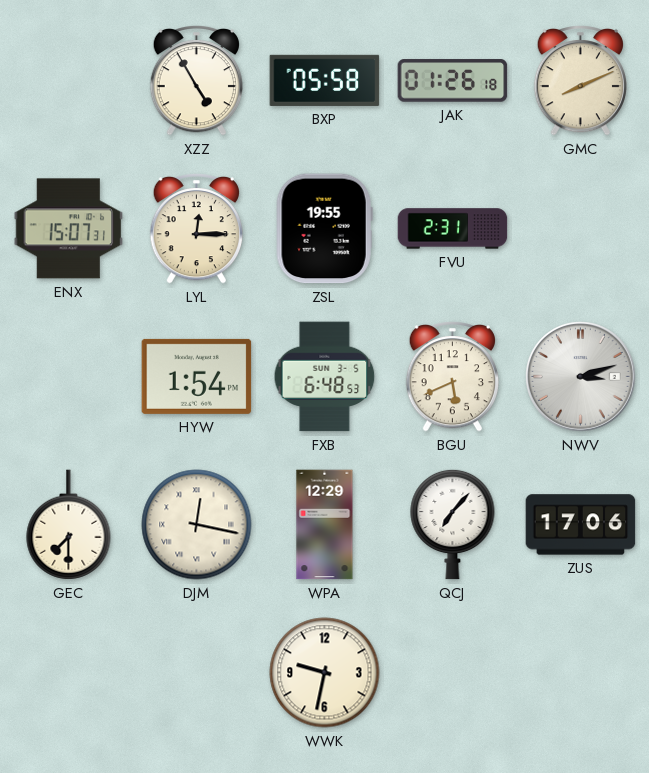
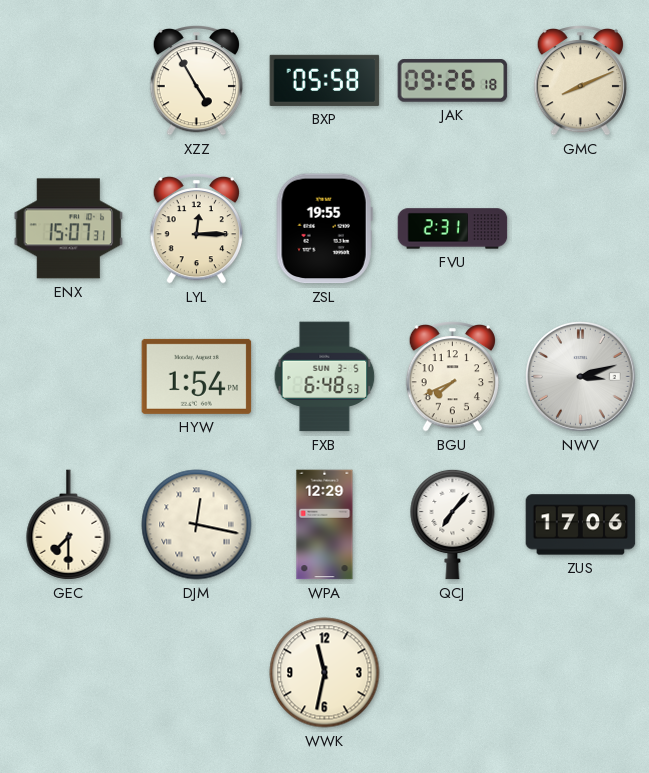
JAK: 01:26 -> 09:26
BGU: 5:41 -> 7:41
WWK: 9:32 -> 11:32
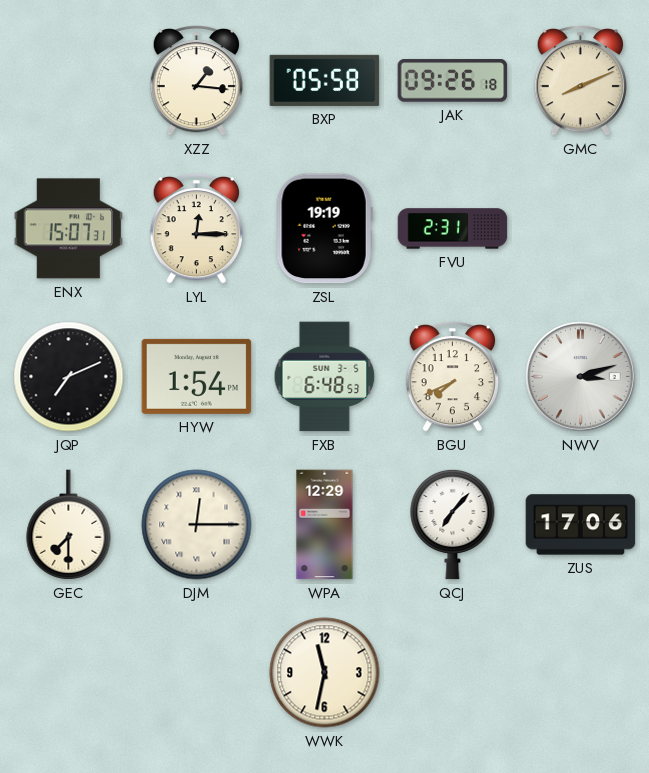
XZZ: 4:55 -> 1:16
ZSL: 19:55 -> 19:19
JQP: none -> 7:11
DJM: 12:17 -> 12:15
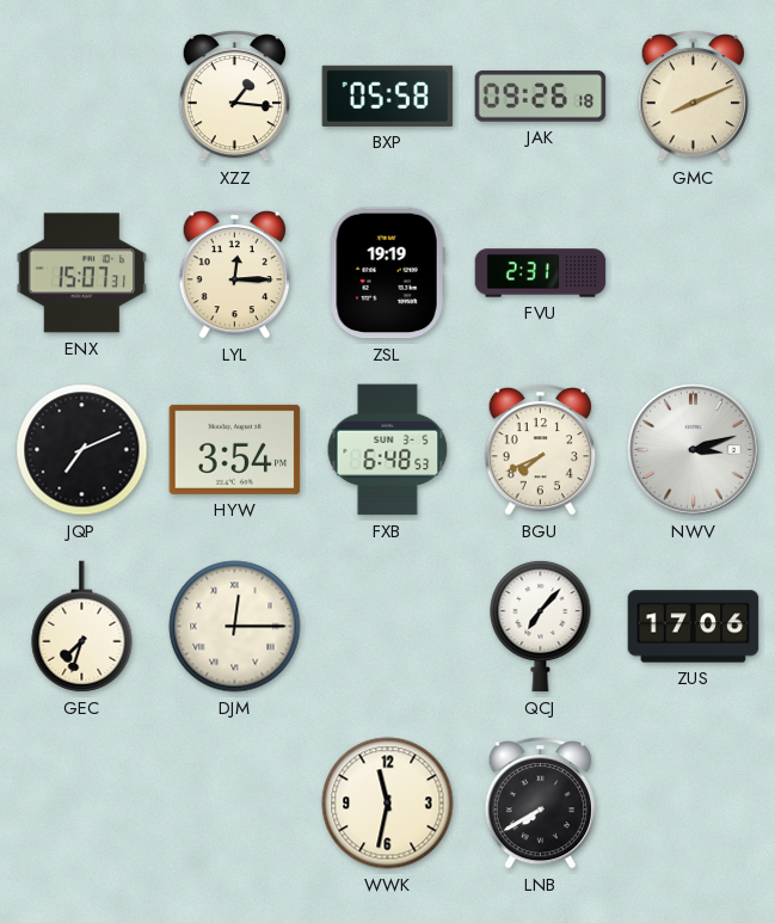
HYW: 1:54 -> 3:54
GEC: 7:30 -> 7:33
WPA: 12:29 -> none
LNB: none -> 7:40
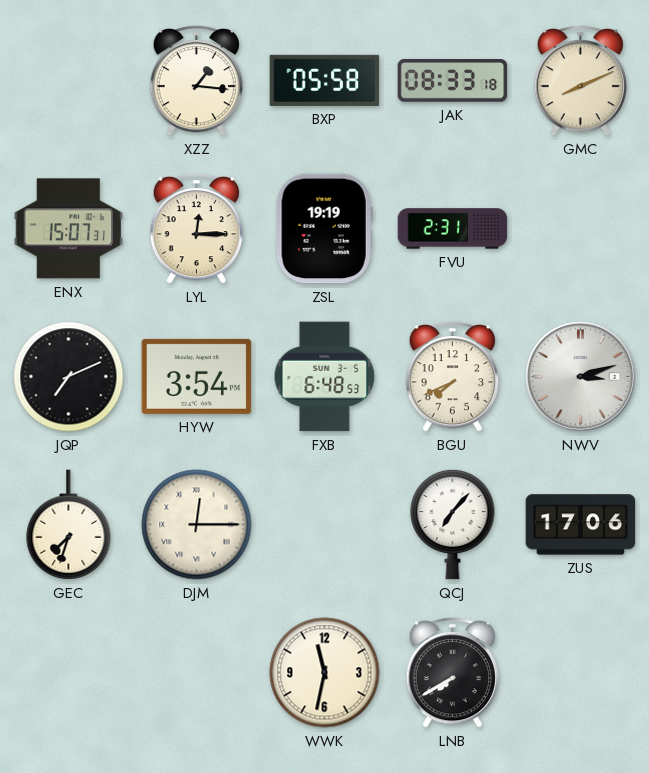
JAK: 09:26 -> 08:33
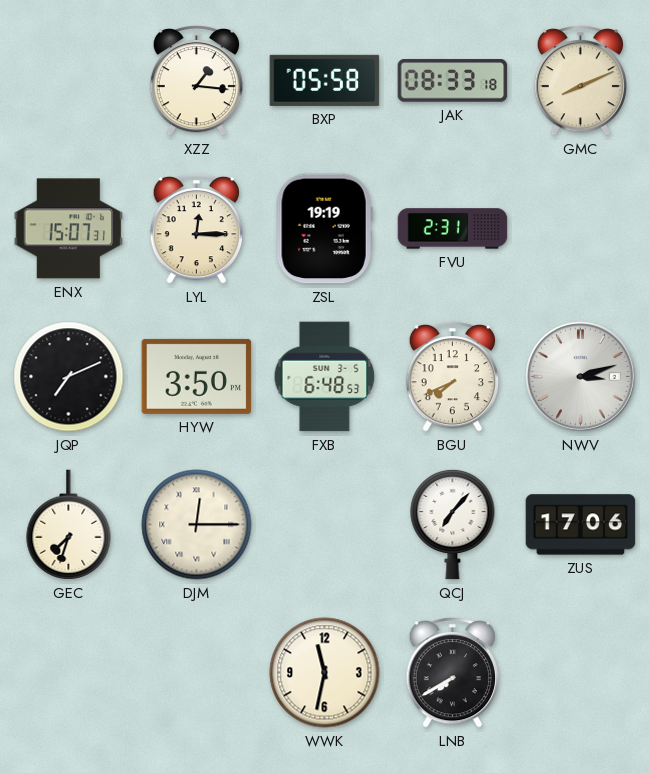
HYW: 3:54 -> 3:50
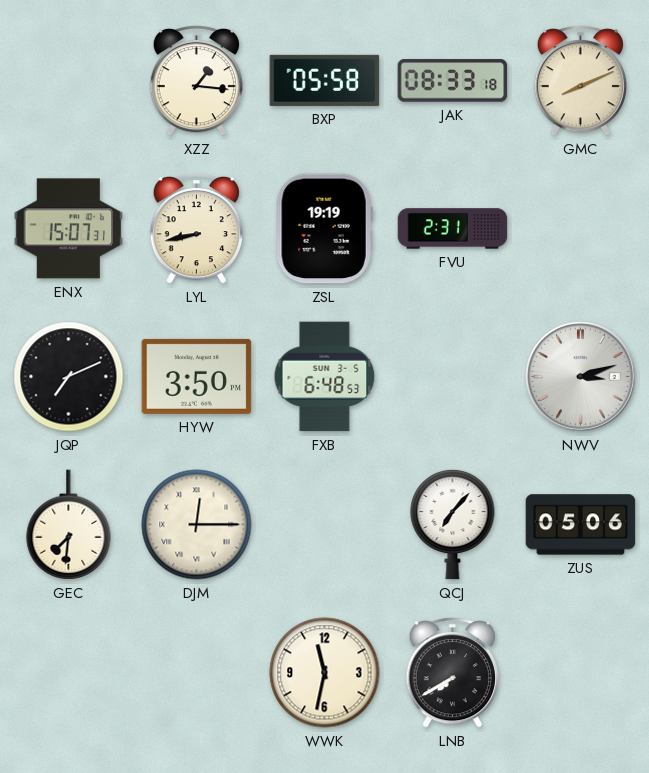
LYL: 12:15 -> 8:43
BGU: 7:41 -> none
GEC: 7:33 -> 7:31
ZUS: 17:06 -> 05:06
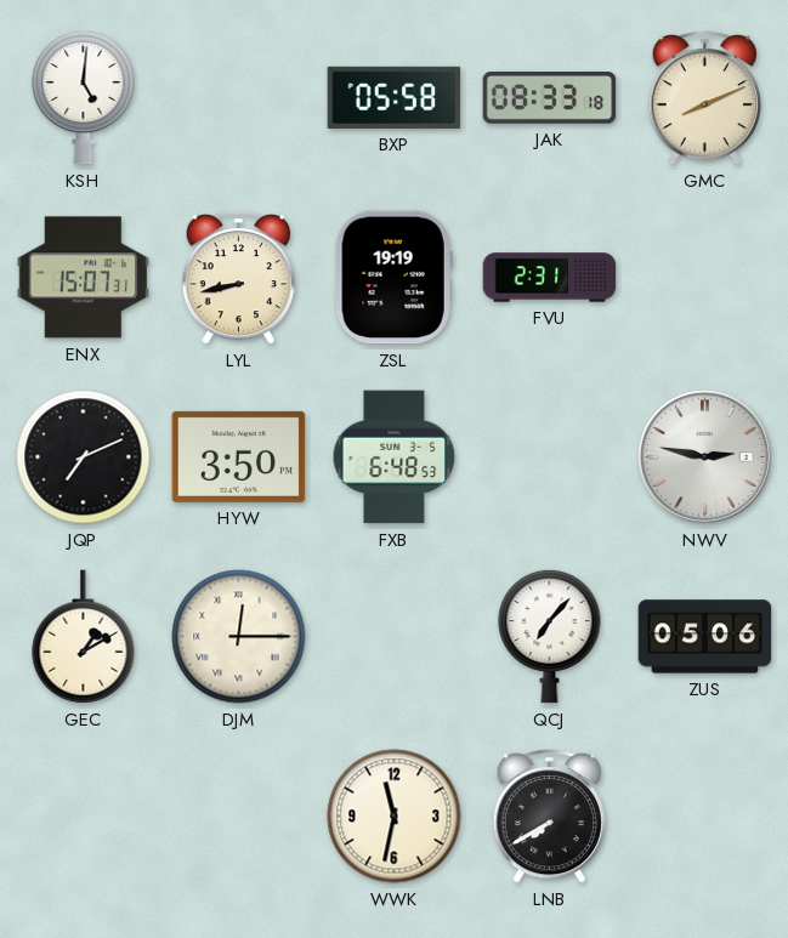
KSH: none -> 5:01
XZZ: 1:16 -> none
NWV: 3:12 -> 2:47
GEC: 7:31 -> 1:10
